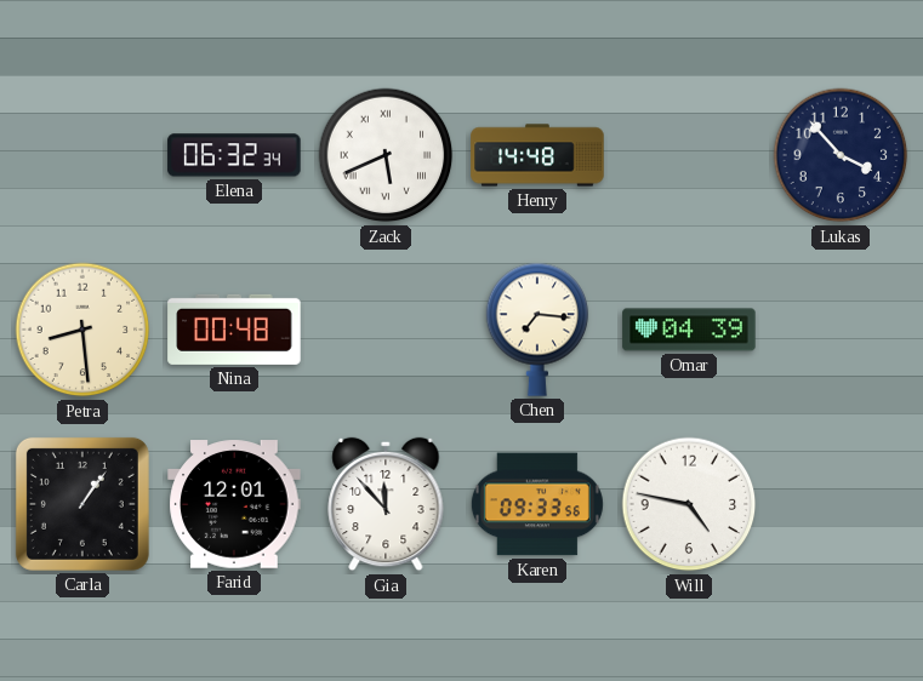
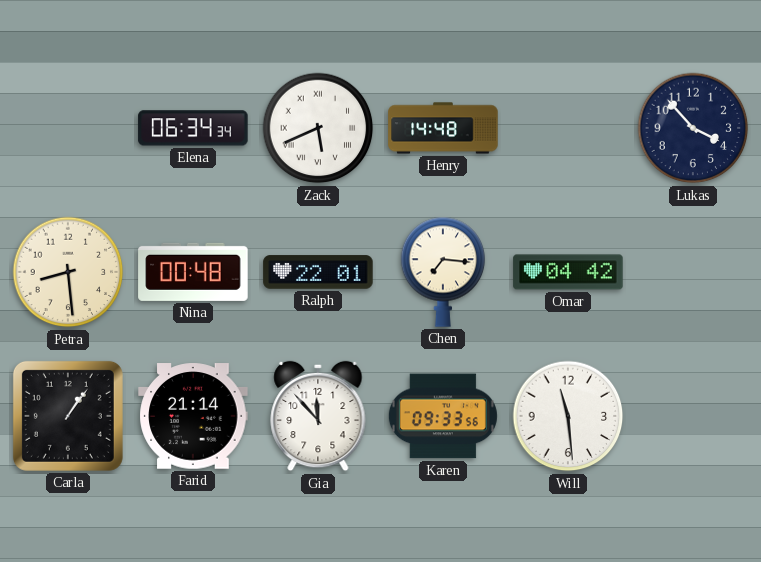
Elena: 06:32 -> 06:34
Ralph: none -> 22:01
Omar: 04:39 -> 04:42
Farid: 12:01 -> 21:14
Will: 4:47 -> 11:29
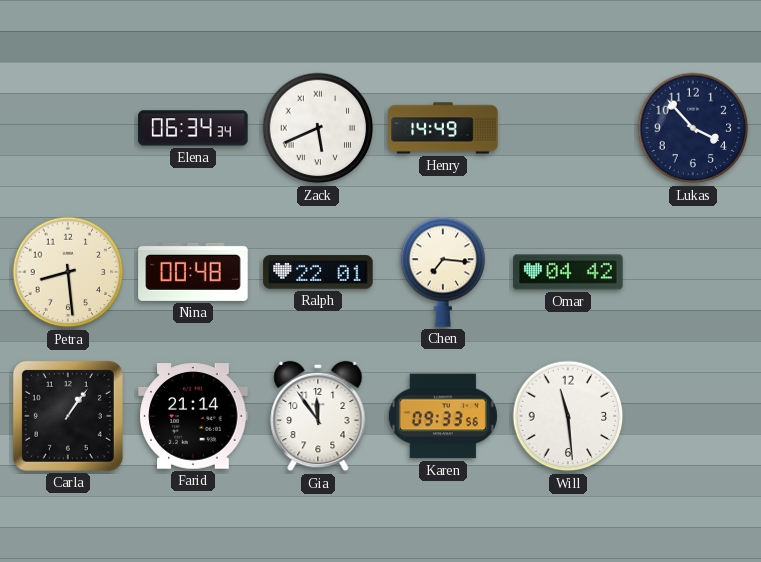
Henry: 14:48 -> 14:49
Gia: 11:53 -> 11:54
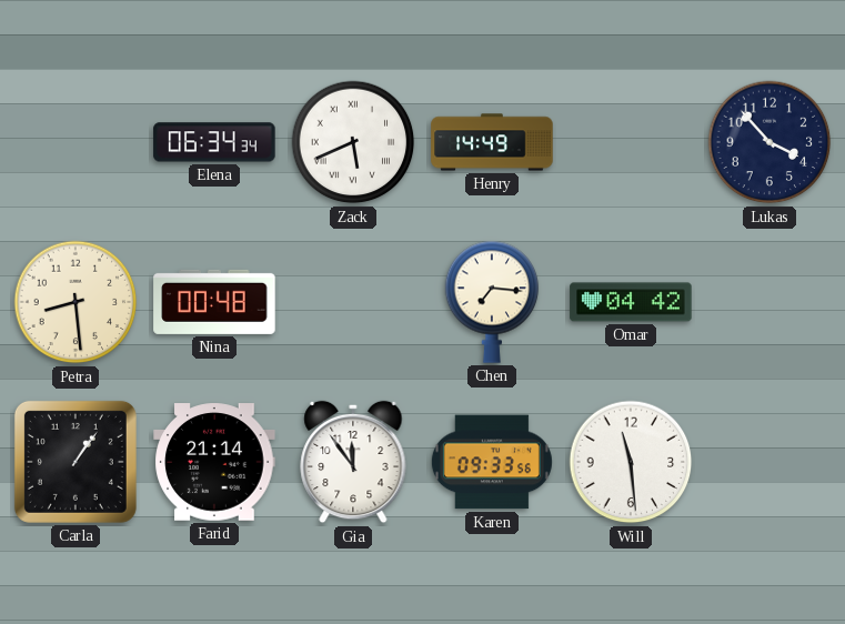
Ralph: 22:01 -> none
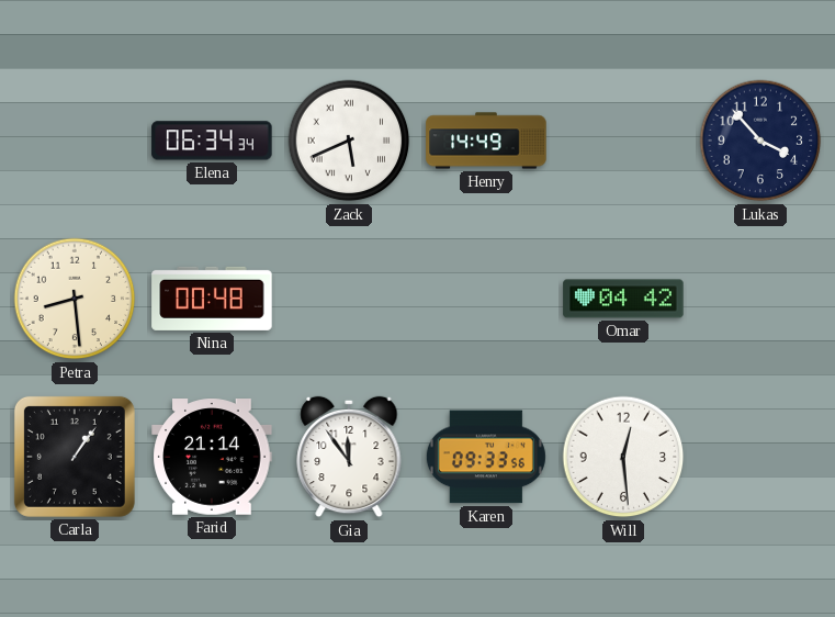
Chen: 7:16 -> none
Will: 11:29 -> 12:29
